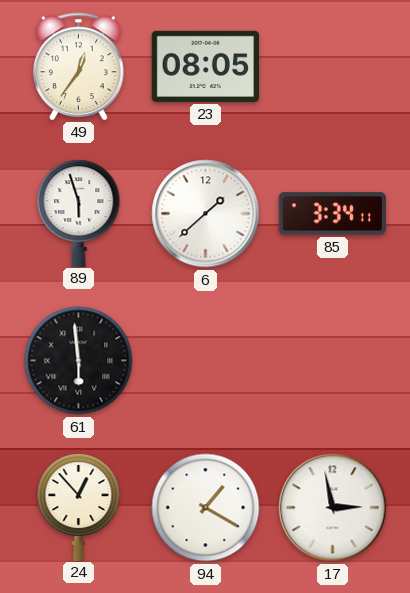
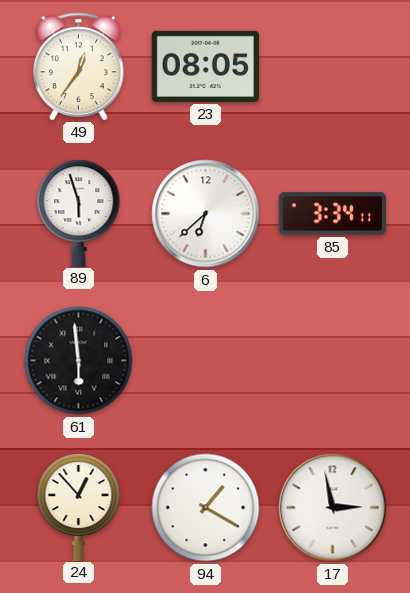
6: 1:38 -> 6:38
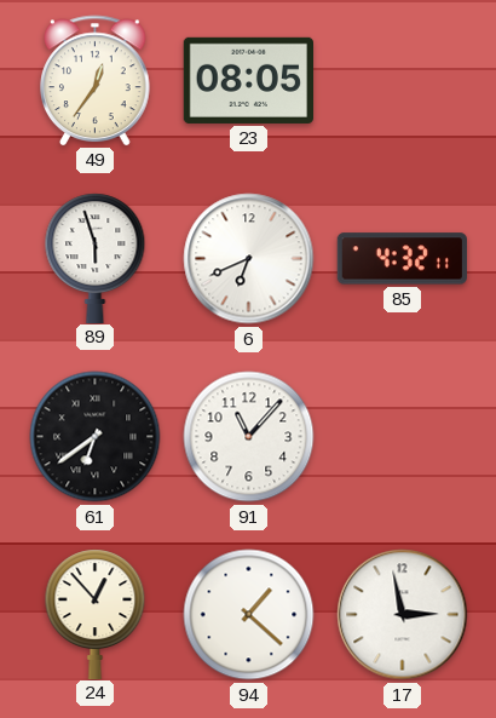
6: 6:38 -> 6:41
85: 3:34 -> 4:32
61: 5:59 -> 6:39
91: none -> 11:07
94: 1:20 -> 1:22
